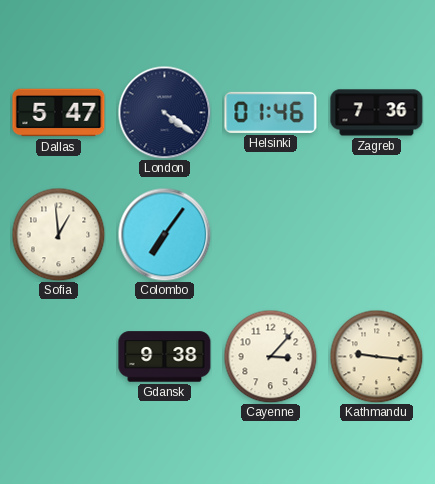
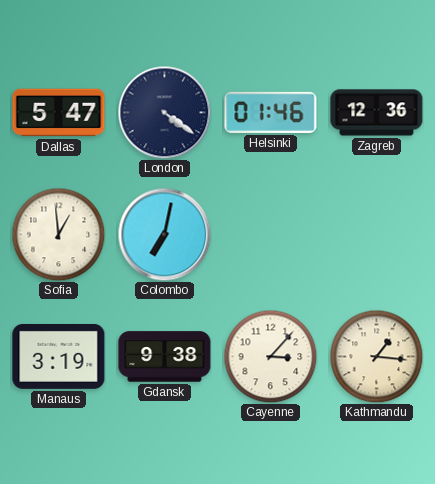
Zagreb: 7:36 -> 12:36
Colombo: 7:06 -> 7:02
Manaus: none -> 3:19
Kathmandu: 9:16 -> 1:16
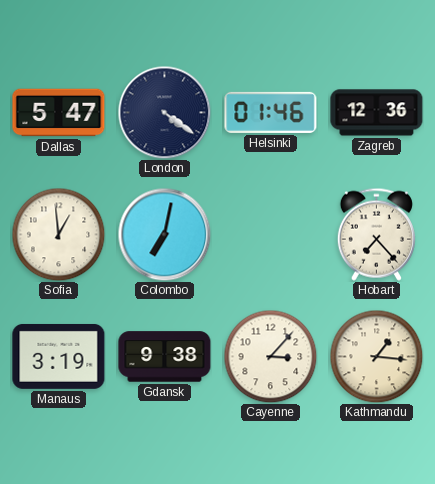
Hobart: none -> 7:23
